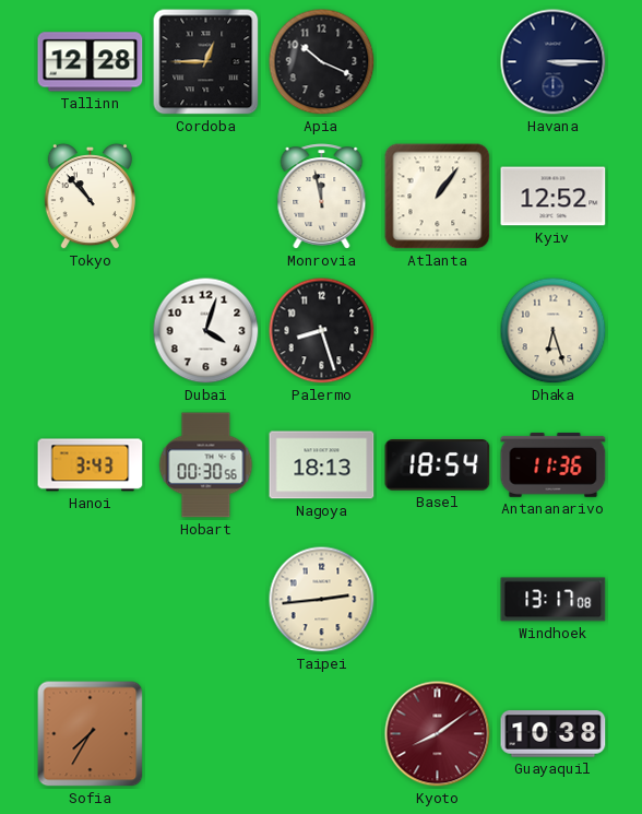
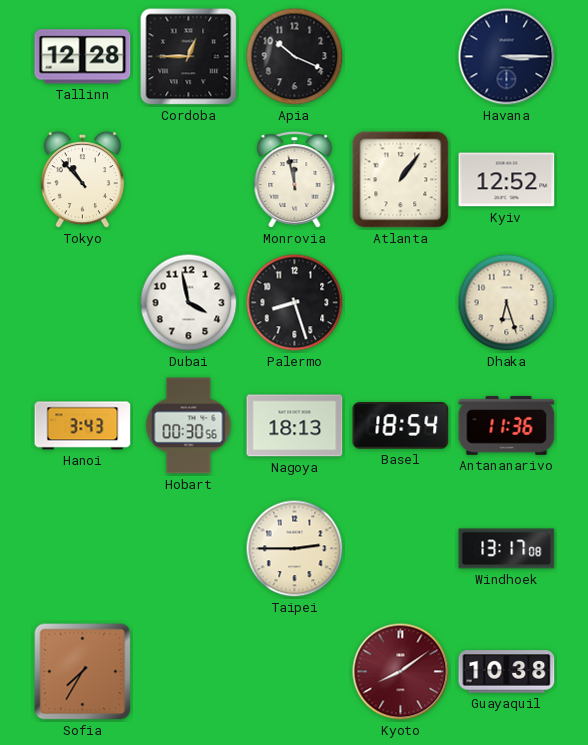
Dubai: 4:03 -> 3:58
Taipei: 2:44 -> 2:45
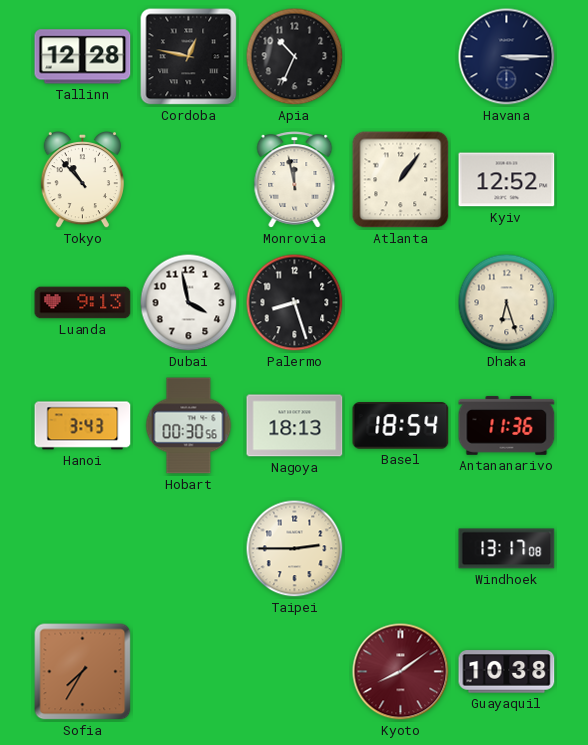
Cordoba: 12:45 -> 12:47
Apia: 10:19 -> 10:34
Luanda: none -> 9:13
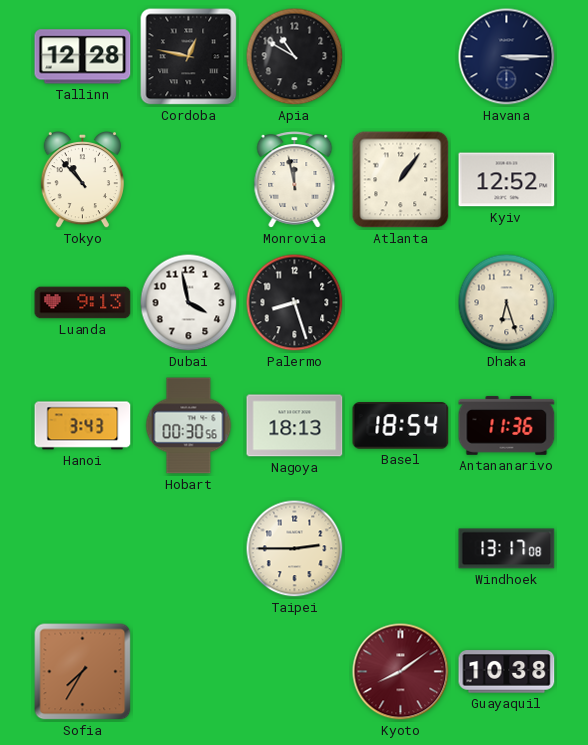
Apia: 10:34 -> 10:50
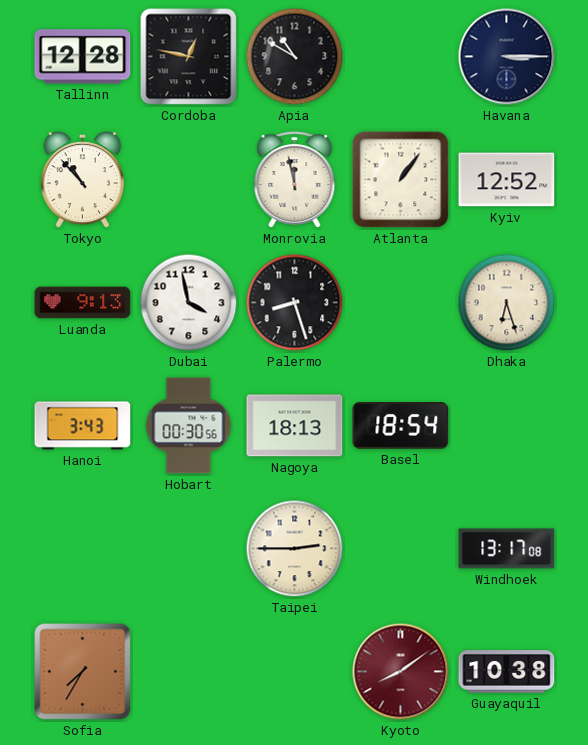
Antananarivo: 11:36 -> none
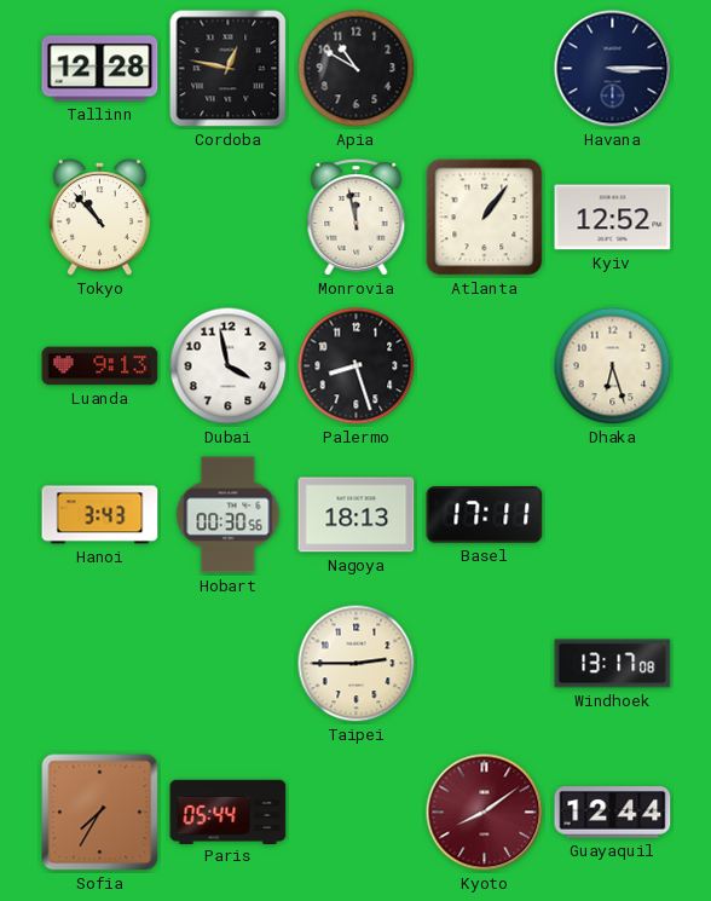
Basel: 18:54 -> 17:11
Paris: none -> 05:44
Guayaquil: 10:38 -> 12:44
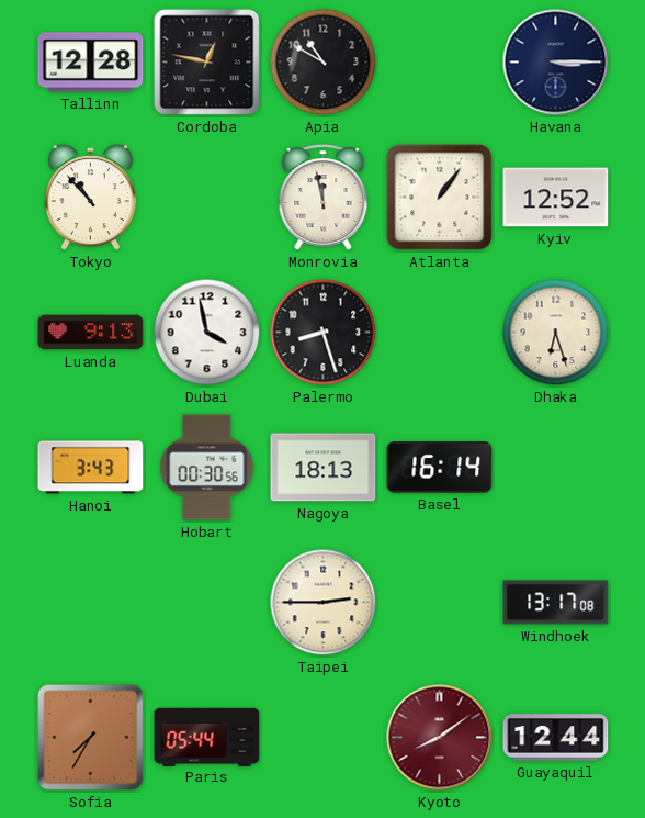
Basel: 17:11 -> 16:14
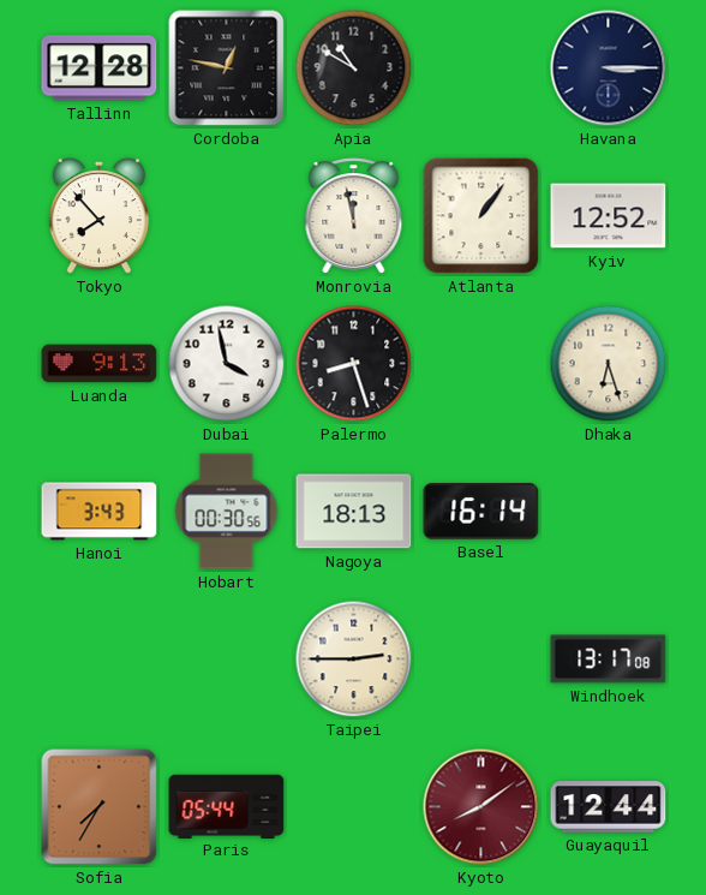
Tokyo: 10:53 -> 7:53
